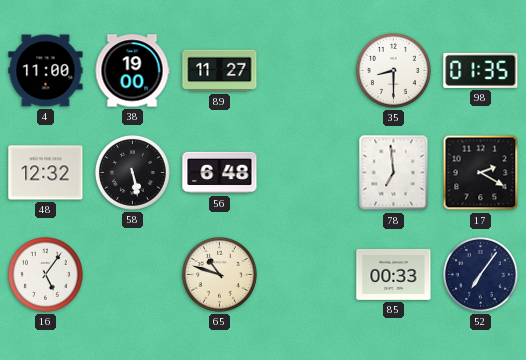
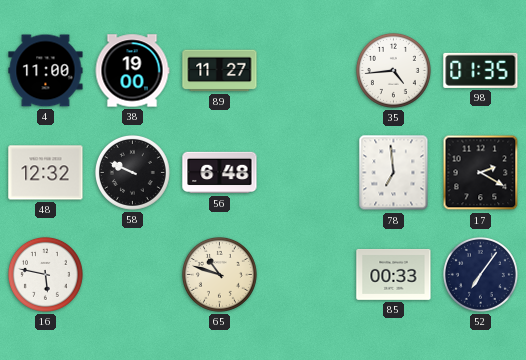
35: 8:30 -> 4:44
58: 5:28 -> 9:49
16: 5:06 -> 5:47
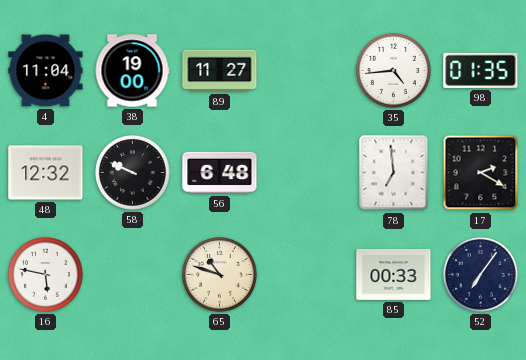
4: 11:00 -> 11:04
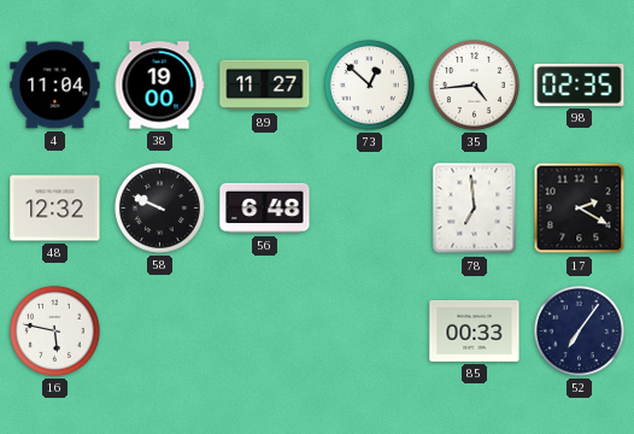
73: none -> 12:52
98: 01:35 -> 02:35
65: 10:48 -> none
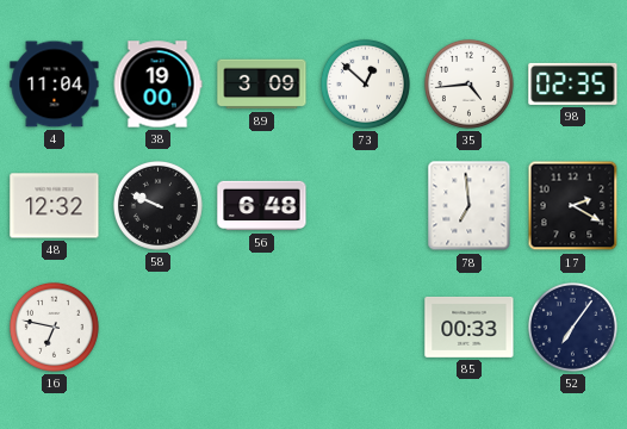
89: 11:27 -> 3:09
16: 5:47 -> 6:47
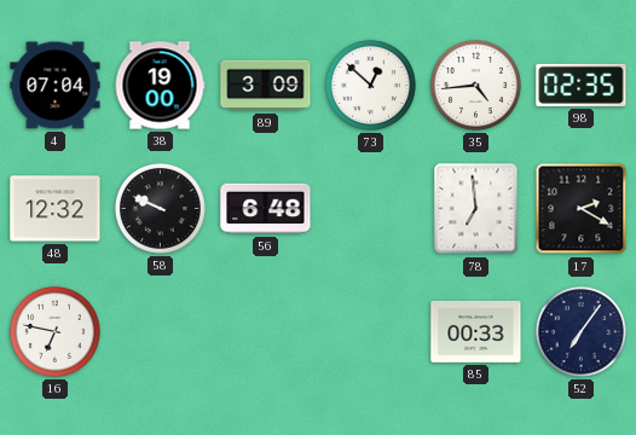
4: 11:04 -> 07:04
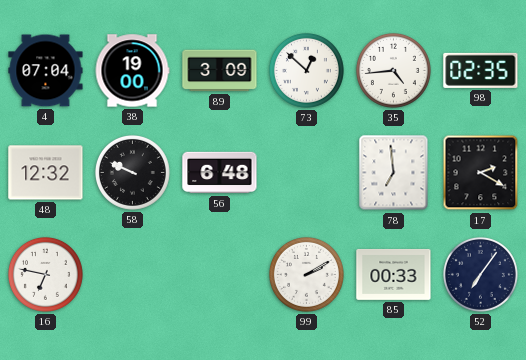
99: none -> 2:10
